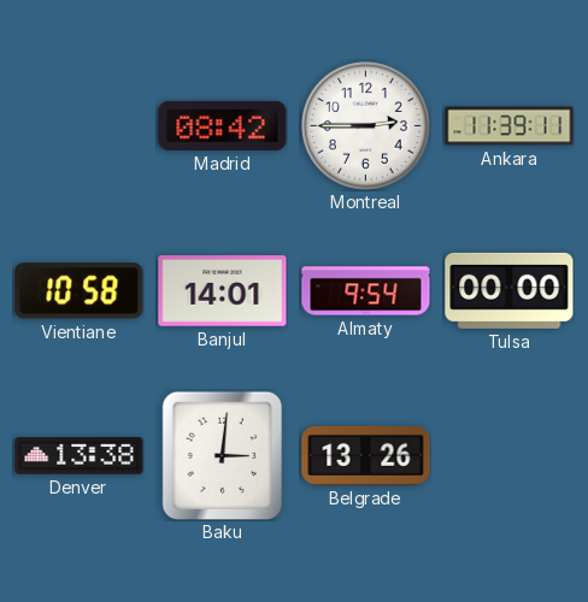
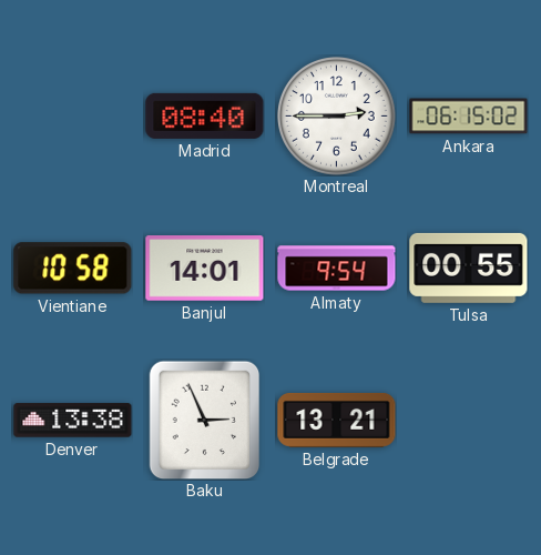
Madrid: 08:42 -> 08:40
Ankara: 11:39 -> 06:15
Tulsa: 00:00 -> 00:55
Baku: 3:01 -> 2:56
Belgrade: 13:26 -> 13:21
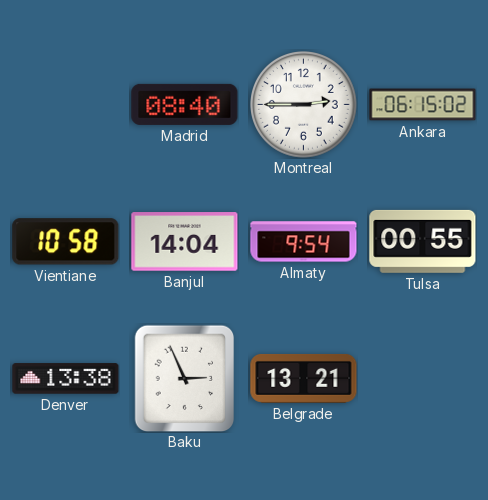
Banjul: 14:01 -> 14:04
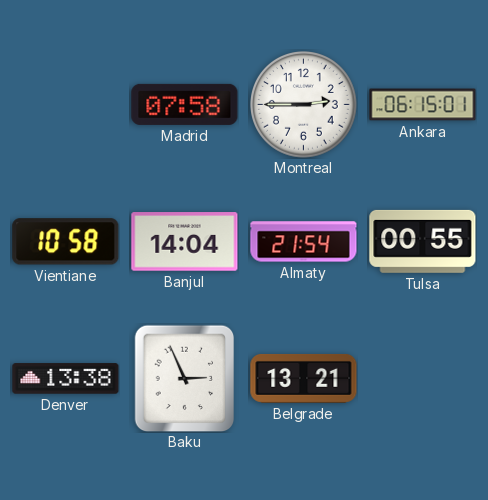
Madrid: 08:40 -> 07:58
Ankara: 06:15:02 -> 06:15:01
Almaty: 9:54 -> 21:54
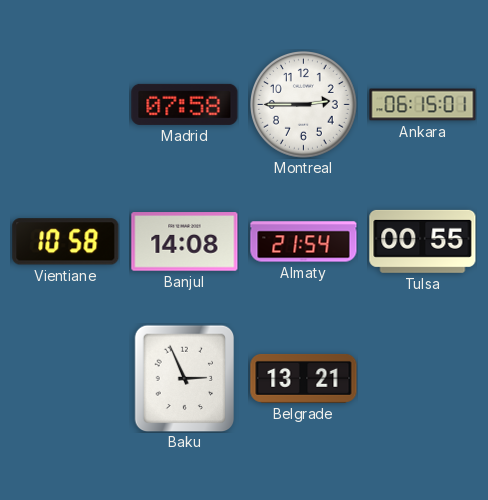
Banjul: 14:04 -> 14:08
Denver: 13:38 -> none
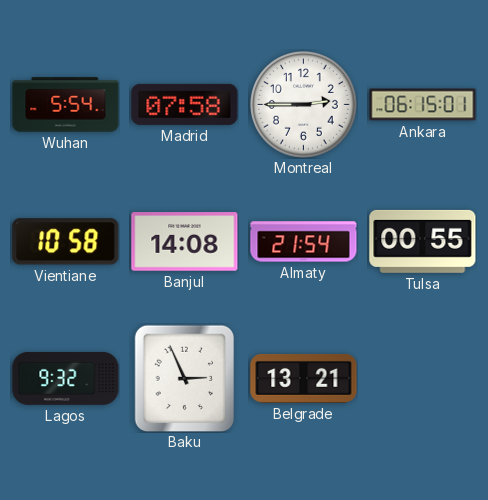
Wuhan: none -> 5:54
Lagos: none -> 9:32
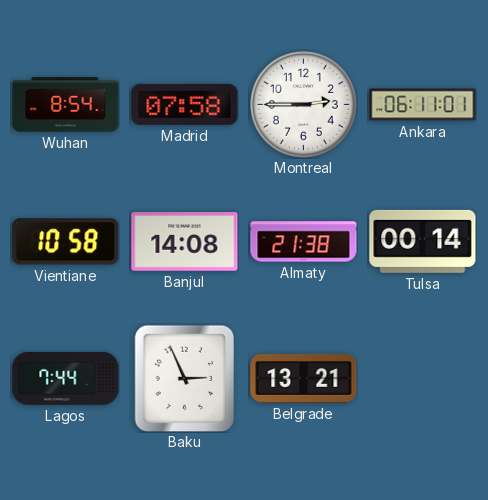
Wuhan: 5:54 -> 8:54
Ankara: 06:15 -> 06:11
Almaty: 21:54 -> 21:38
Tulsa: 00:55 -> 00:14
Lagos: 9:32 -> 7:44
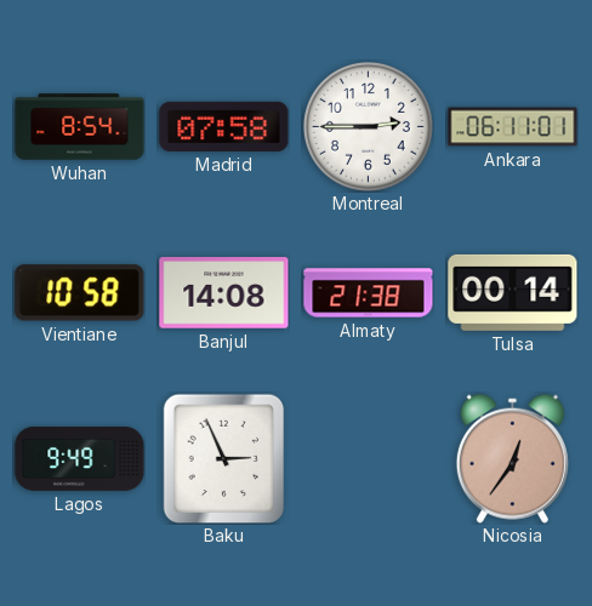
Lagos: 7:44 -> 9:49
Belgrade: 13:21 -> none
Nicosia: none -> 12:36
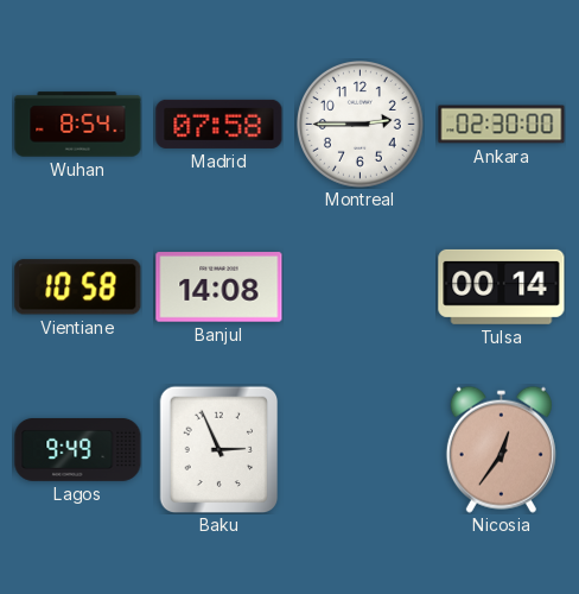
Ankara: 06:11 -> 02:30
Almaty: 21:38 -> none
